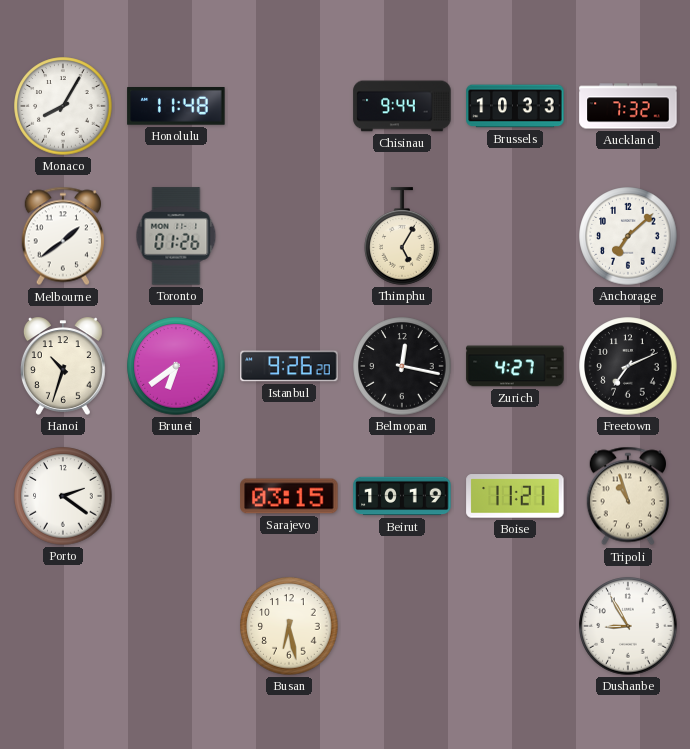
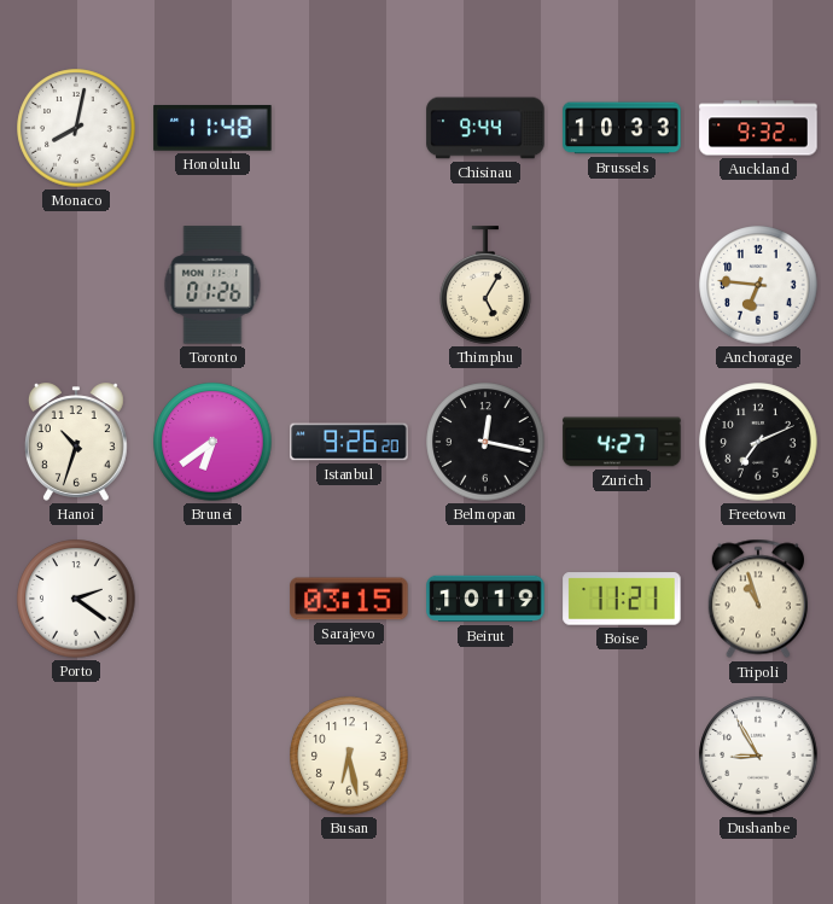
Monaco: 8:05 -> 8:02
Auckland: 7:32 -> 9:32
Melbourne: 1:39 -> none
Anchorage: 7:08 -> 6:46
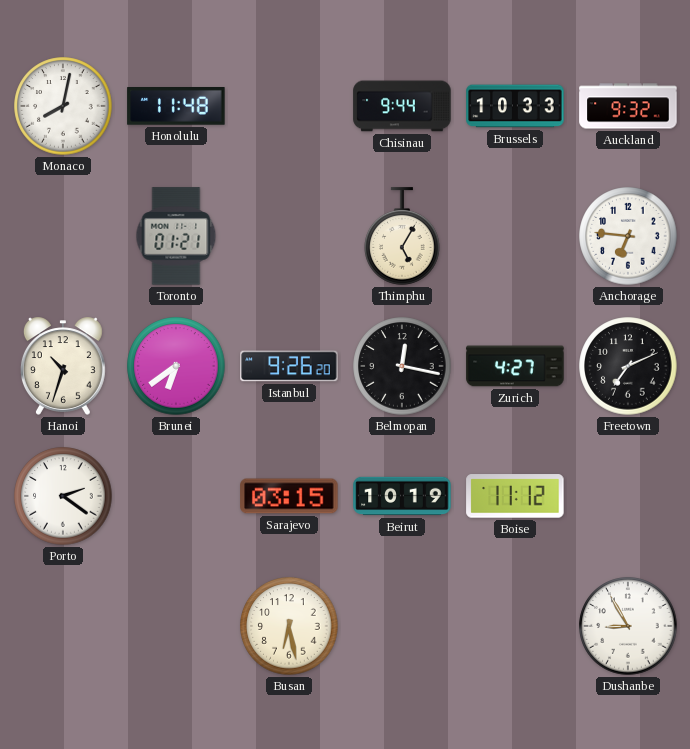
Toronto: 01:26 -> 01:21
Boise: 11:21 -> 11:12
Tripoli: 10:57 -> none
